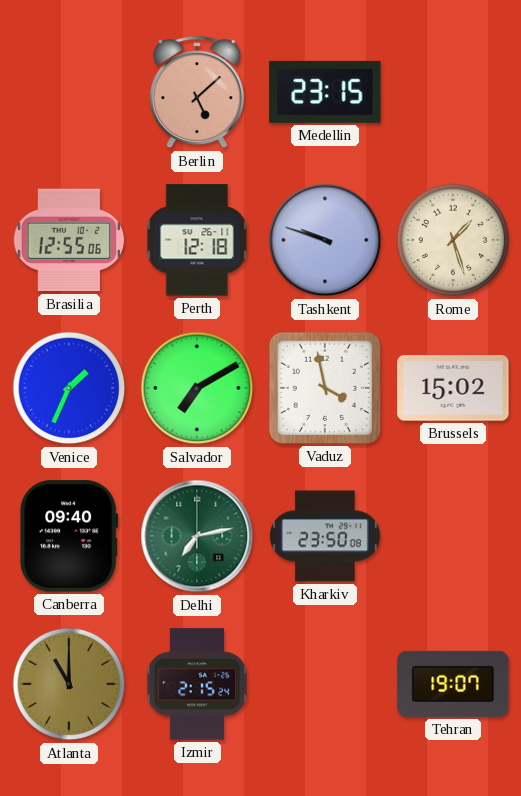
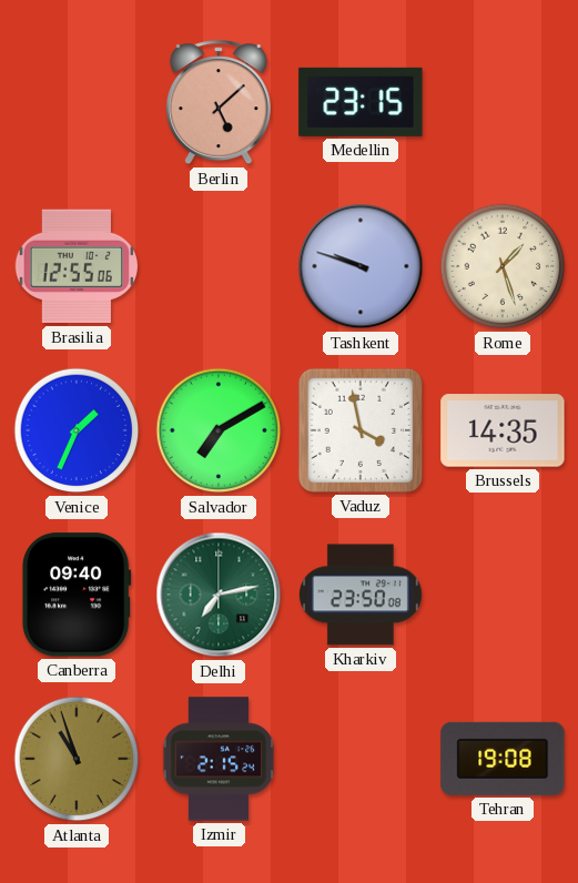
Perth: 12:18 -> none
Brussels: 15:02 -> 14:35
Atlanta: 11:00 -> 10:57
Tehran: 19:07 -> 19:08
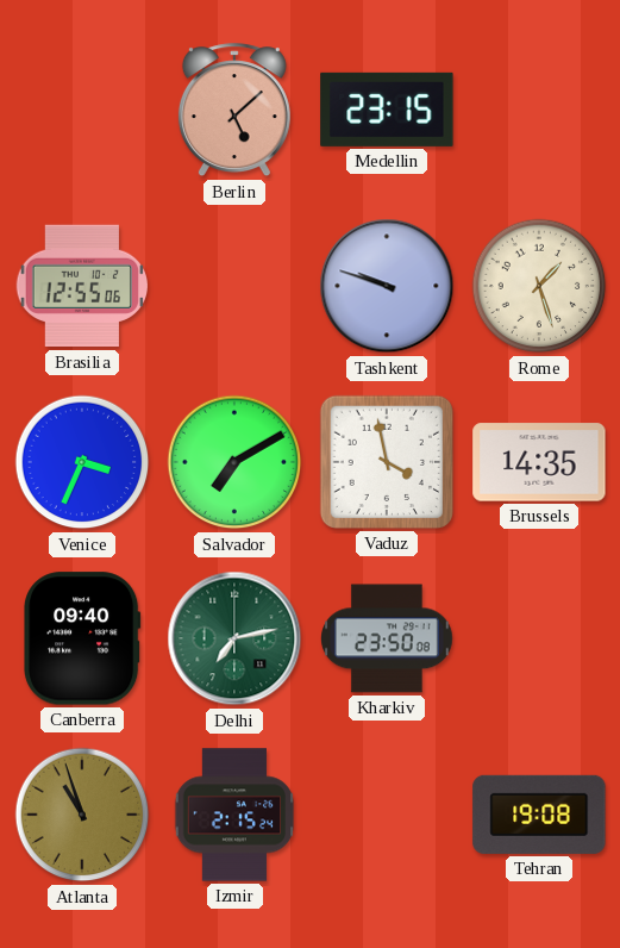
Venice: 1:34 -> 3:34
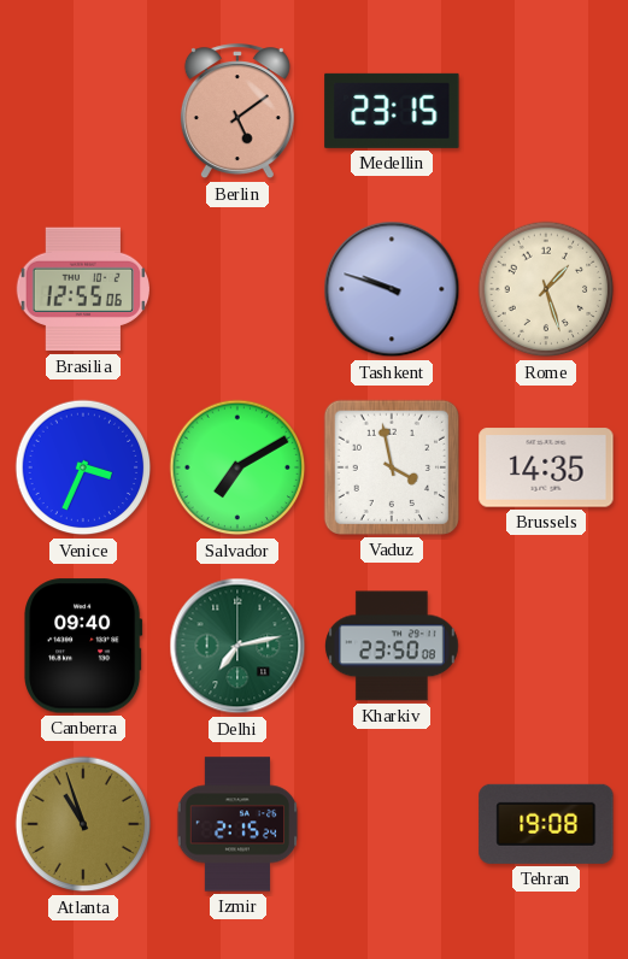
Berlin: 5:08 -> 5:09
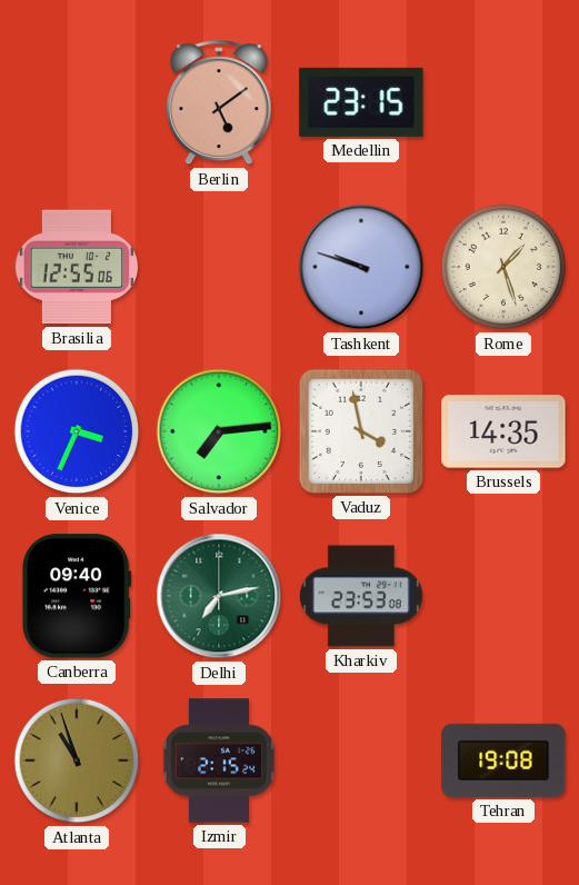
Salvador: 7:10 -> 7:14
Kharkiv: 23:50 -> 23:53
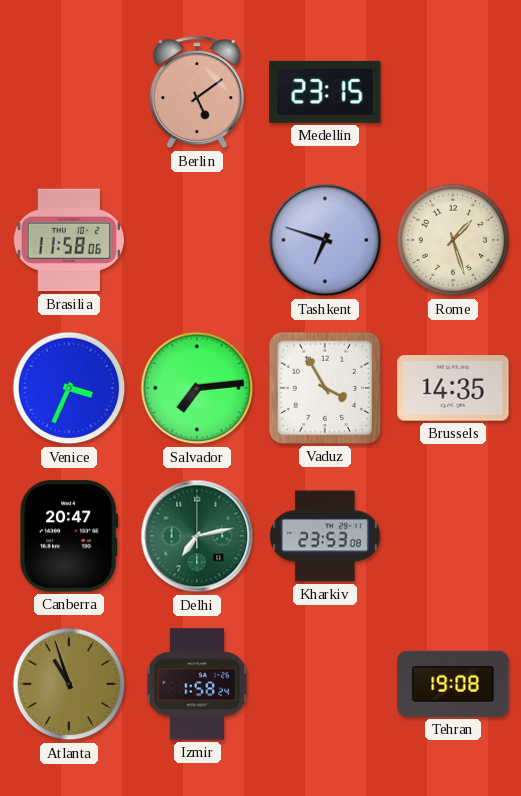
Brasilia: 12:55 -> 11:58
Tashkent: 9:48 -> 6:48
Vaduz: 3:58 -> 3:55
Canberra: 09:40 -> 20:47
Izmir: 2:15 -> 1:58
